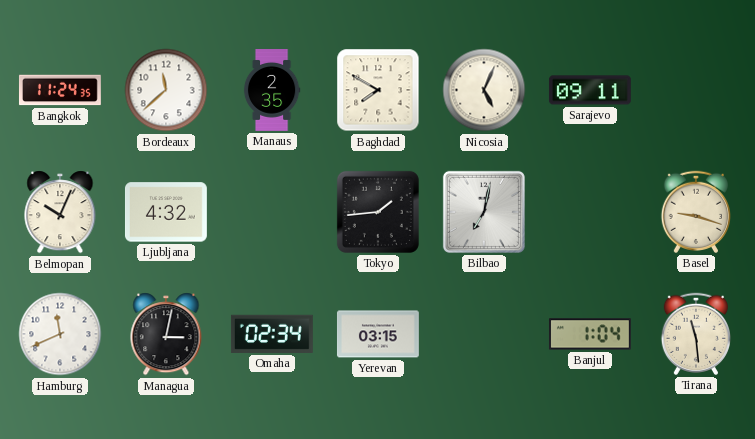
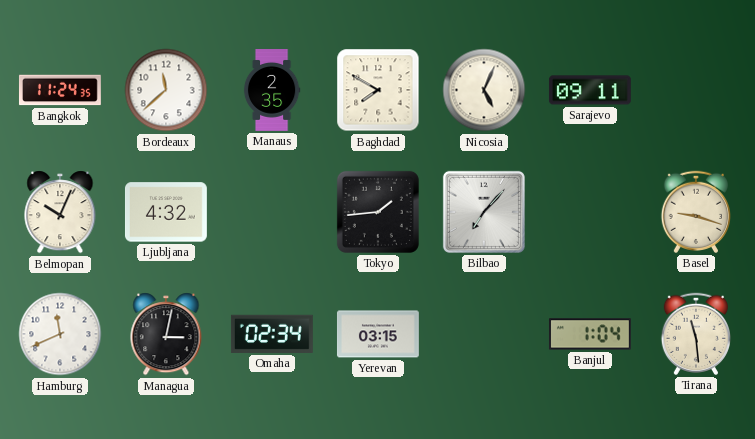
Bilbao: 7:02 -> 7:07
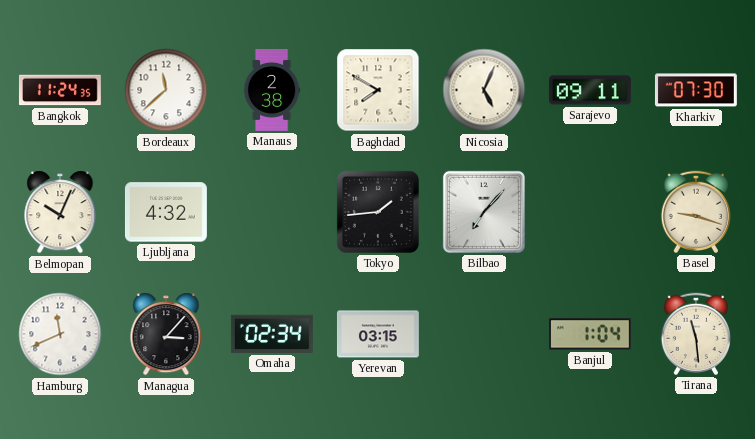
Manaus: 2:35 -> 2:38
Kharkiv: none -> 07:30
Managua: 3:02 -> 3:07
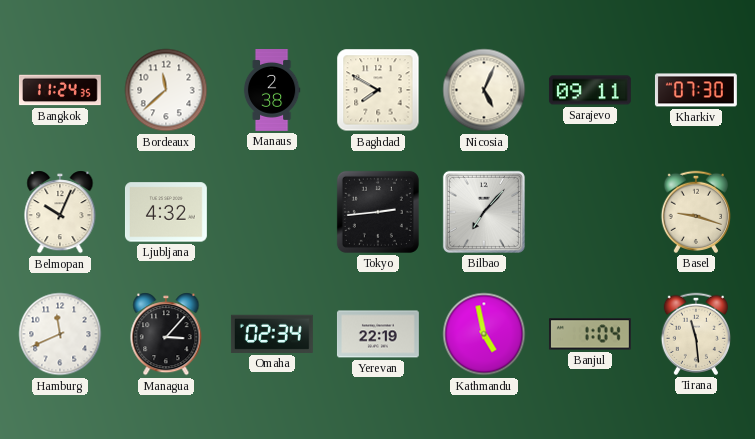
Tokyo: 1:44 -> 2:44
Yerevan: 03:15 -> 22:19
Kathmandu: none -> 4:58
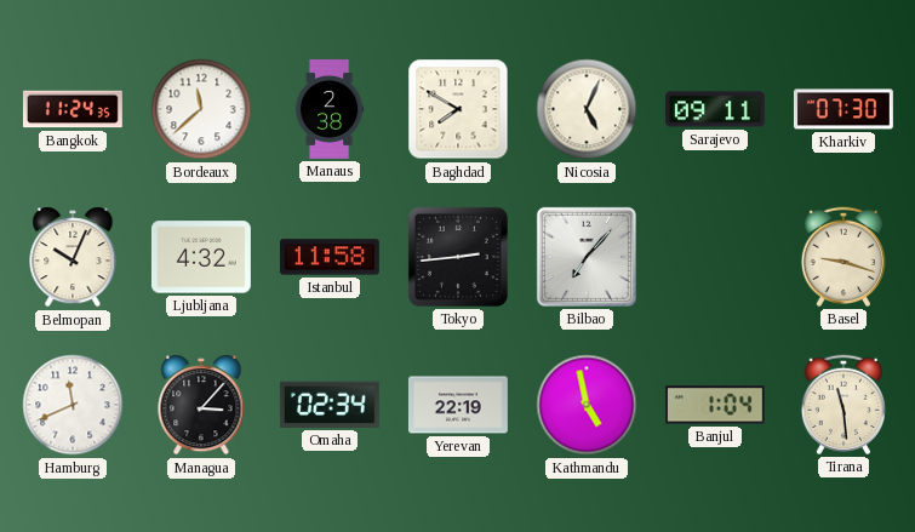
Istanbul: none -> 11:58
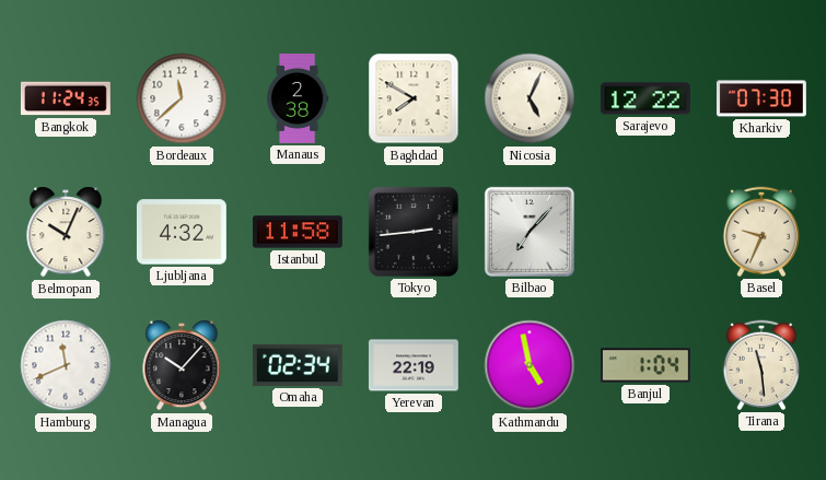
Sarajevo: 09:11 -> 12:22
Basel: 9:18 -> 9:34
Managua: 3:07 -> 10:07
